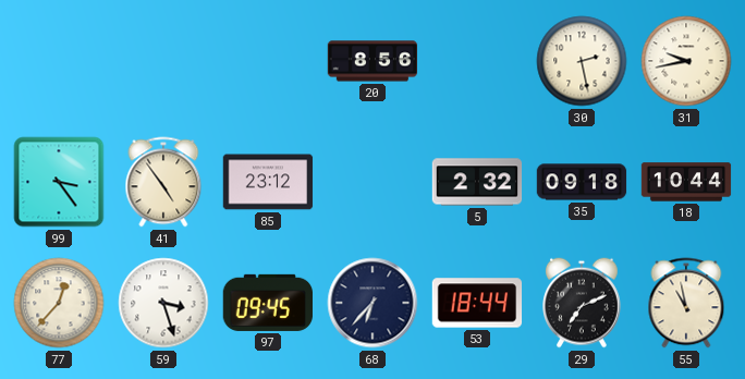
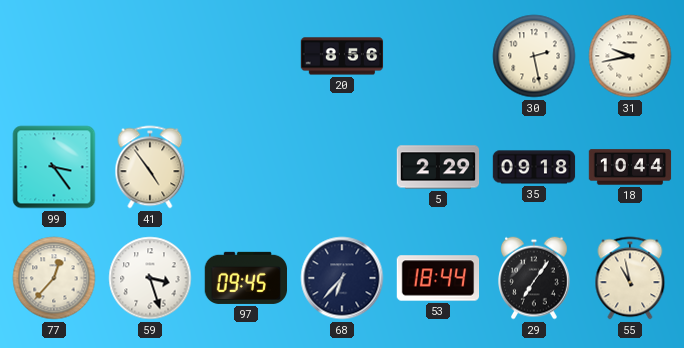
85: 23:12 -> none
5: 2:32 -> 2:29
29: 7:11 -> 7:06
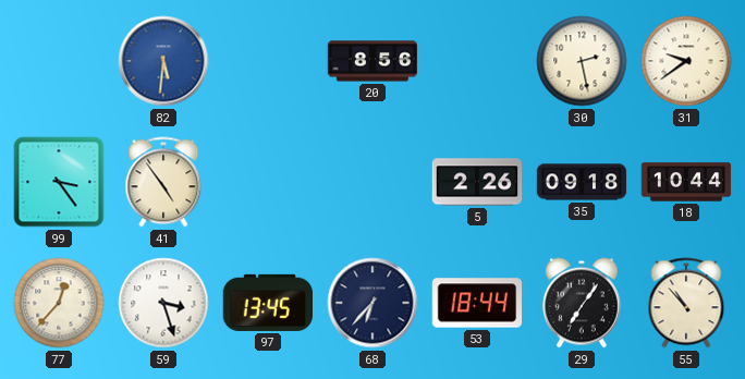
82: none -> 5:31
31: 9:43 -> 9:39
5: 2:29 -> 2:26
97: 09:45 -> 13:45
55: 10:58 -> 10:53
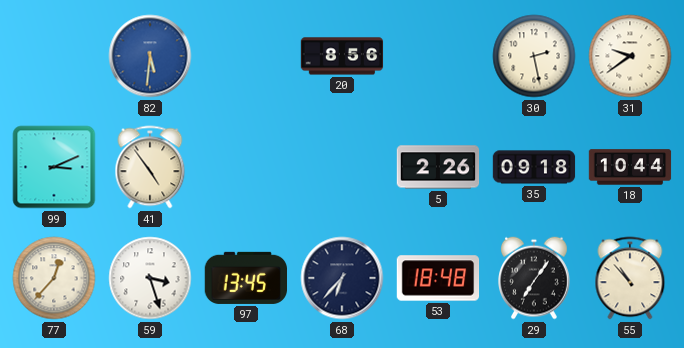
99: 3:24 -> 3:11
53: 18:44 -> 18:48
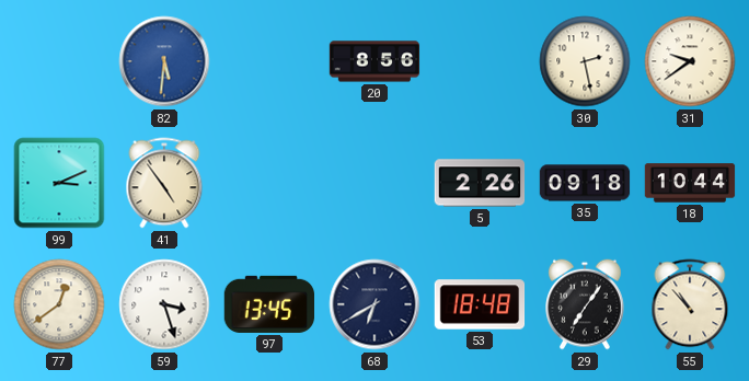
77: 12:37 -> 12:39
68: 6:37 -> 6:40
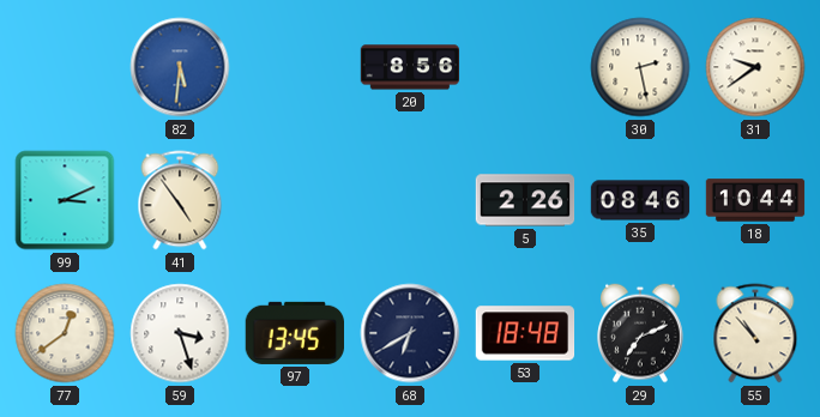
35: 09:18 -> 08:46
29: 7:06 -> 7:11
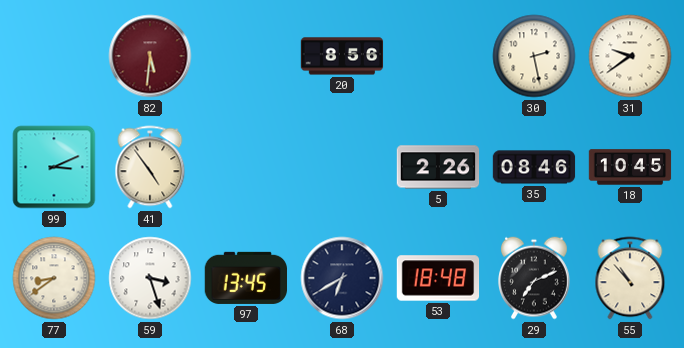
82 dial: blue -> burgundy
18: 10:44 -> 10:45
77: 12:39 -> 8:39
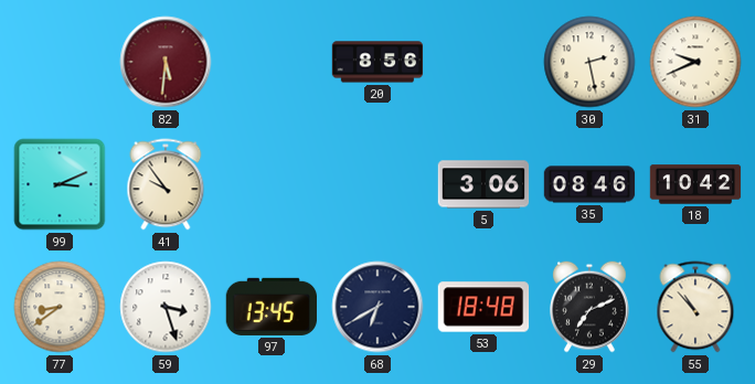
31: 9:39 -> 9:41
41: 4:54 -> 9:54
5: 2:26 -> 3:06
18: 10:45 -> 10:42
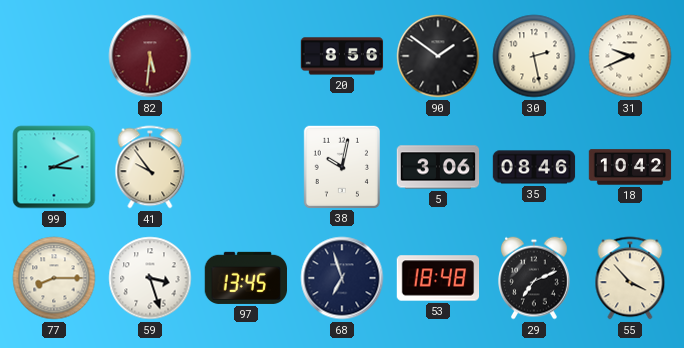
90: none -> 1:51
38: none -> 10:02
77: 8:39 -> 8:15
68: 6:40 -> 6:57
55: 10:53 -> 3:53
